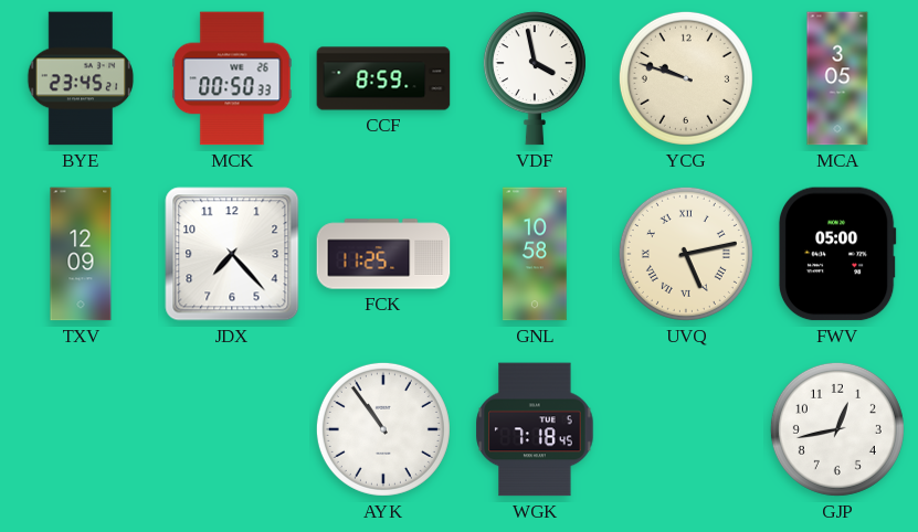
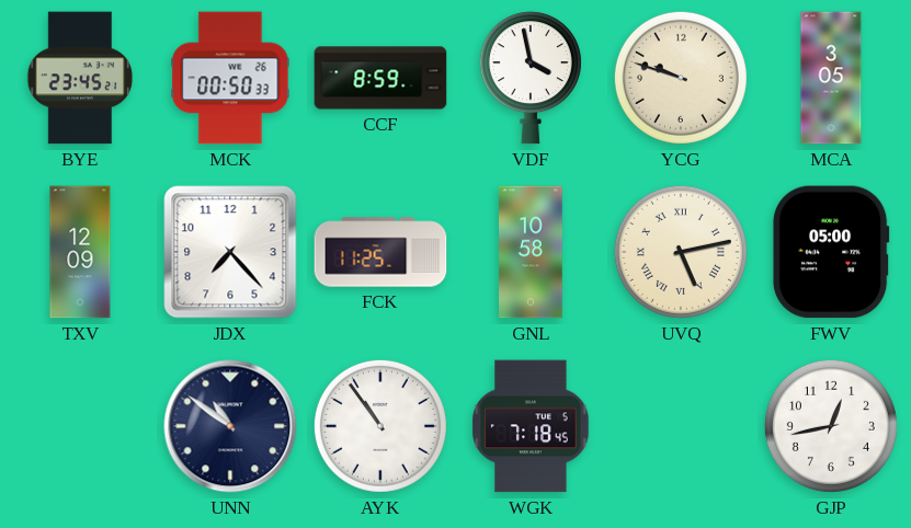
UNN: none -> 10:51
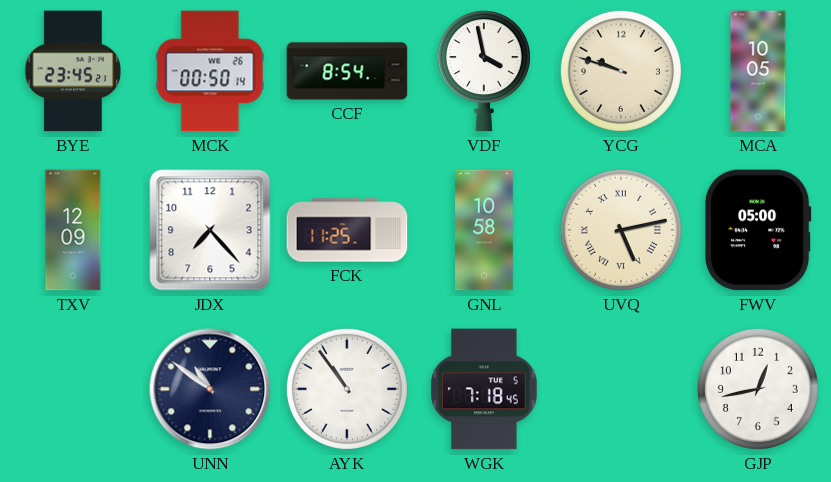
MCK: 00:50:33 -> 00:50:14
CCF: 8:59 -> 8:54
MCA: 3:05 -> 10:05
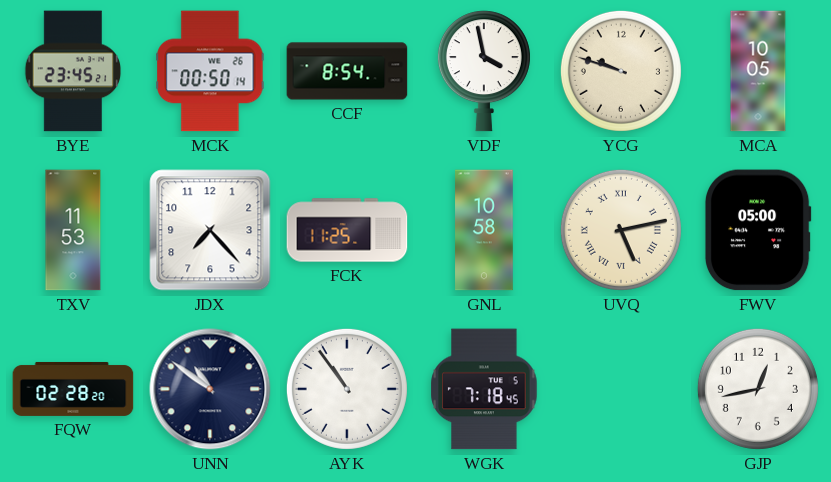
TXV: 12:09 -> 11:53
FQW: none -> 02:28
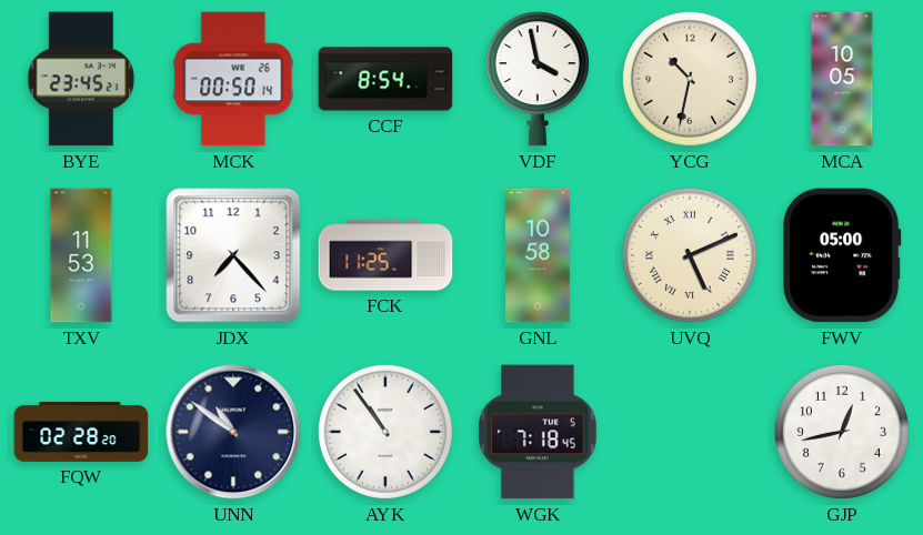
YCG: 9:48 -> 10:32
UVQ: 5:13 -> 5:11
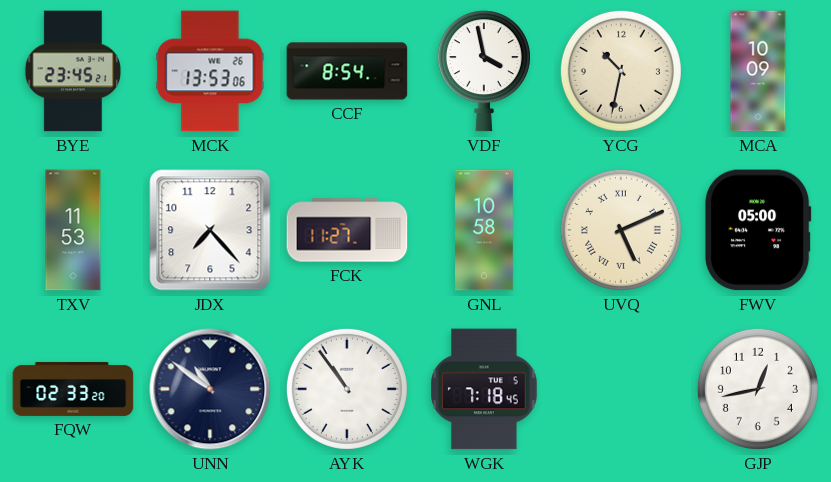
MCK: 00:50 -> 13:53
MCA: 10:05 -> 10:09
FCK: 11:25 -> 11:27
FQW: 02:28 -> 02:33
